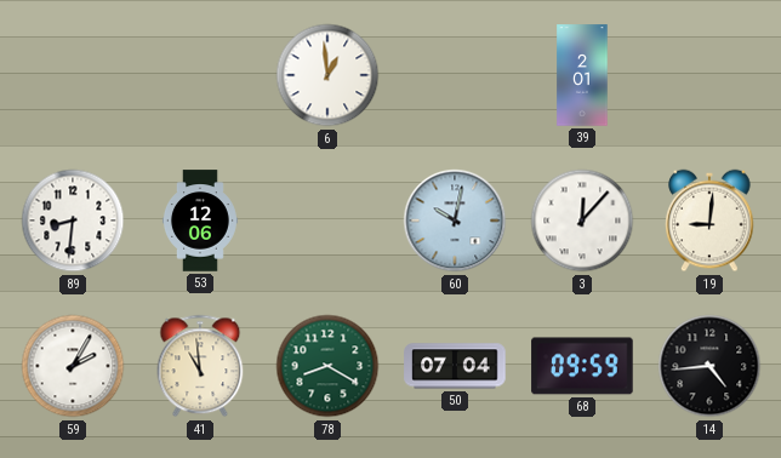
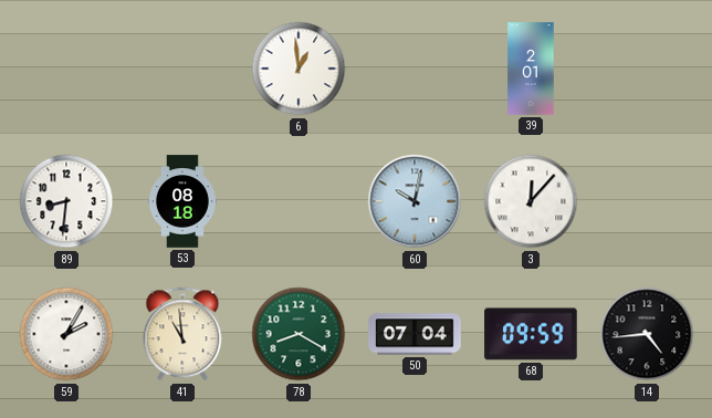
53: 12:06 -> 08:18
19: 9:01 -> none
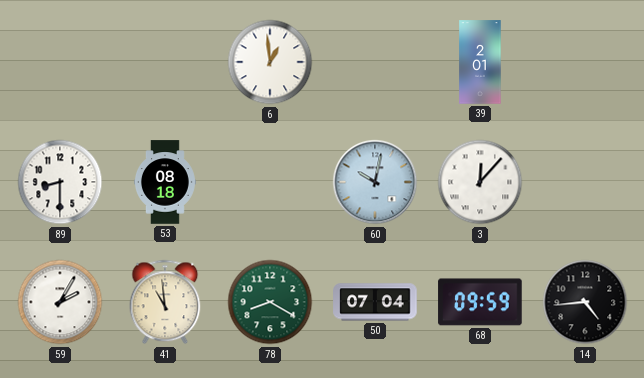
89: 8:31 -> 8:30
